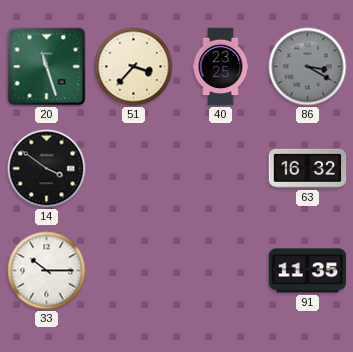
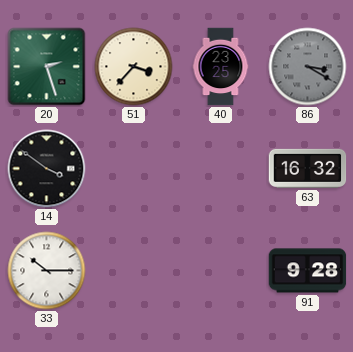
20: 11:27 -> 2:27
91: 11:35 -> 9:28
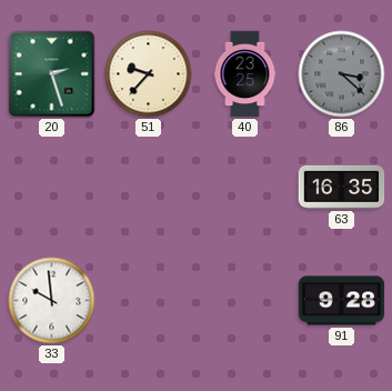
51: 3:37 -> 9:37
86: 3:20 -> 3:22
14: 3:51 -> none
63: 16:32 -> 16:35
33: 10:15 -> 9:59
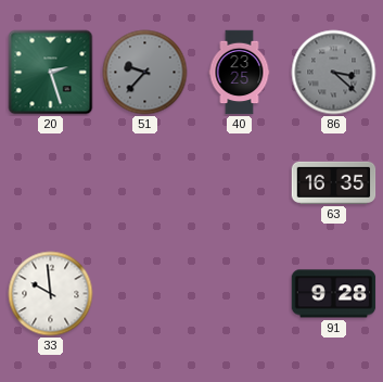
51 dial: cream -> grey
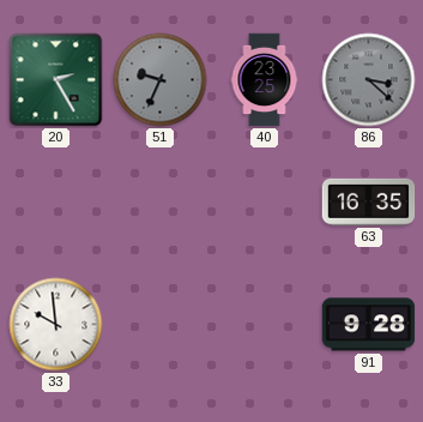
20: 2:27 -> 2:25
51: 9:37 -> 9:34
